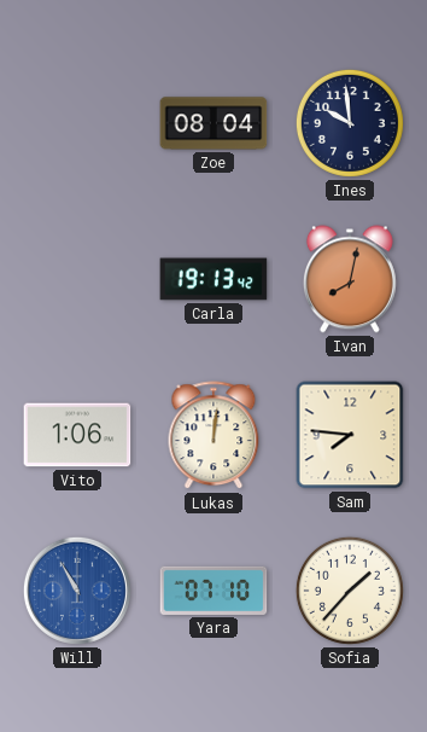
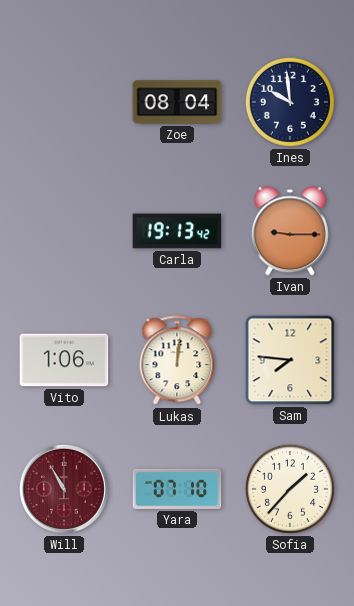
Ivan: 8:02 -> 9:15
Will dial: blue -> burgundy
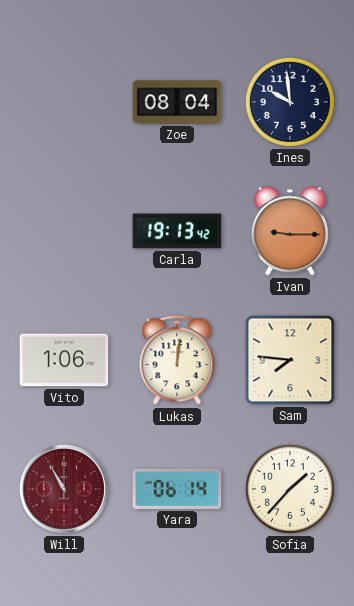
Yara: 07:10 -> 06:14
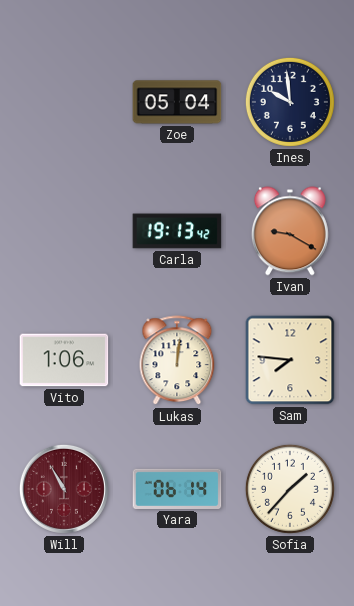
Zoe: 08:04 -> 05:04
Ivan: 9:15 -> 9:20
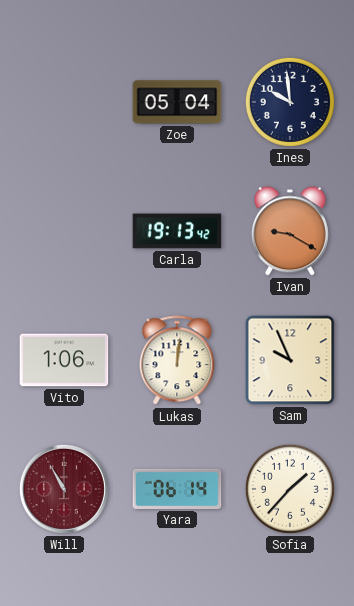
Sam: 7:46 -> 9:56
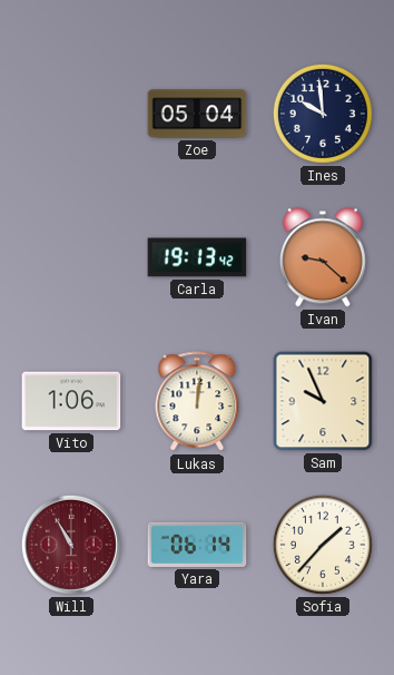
Ivan: 9:20 -> 9:22
